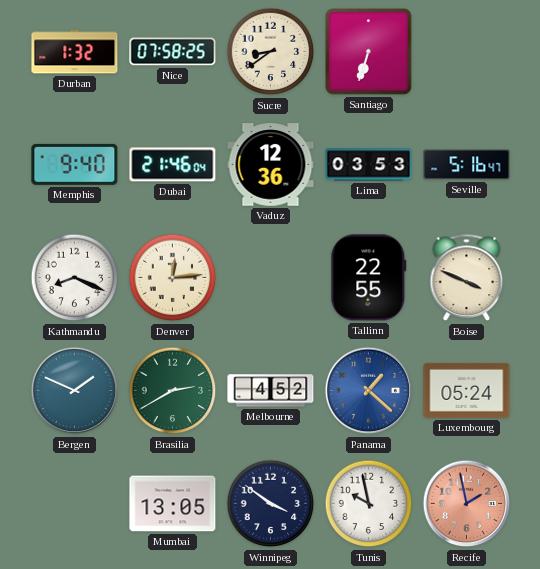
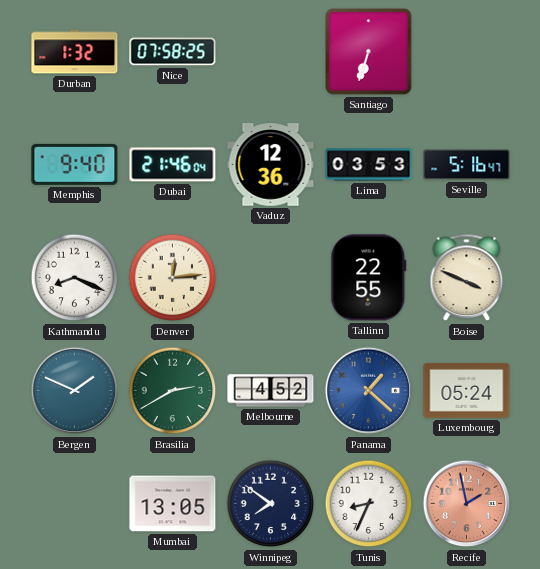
Sucre: 8:39 -> none
Winnipeg: 3:51 -> 7:51
Tunis: 9:58 -> 8:34
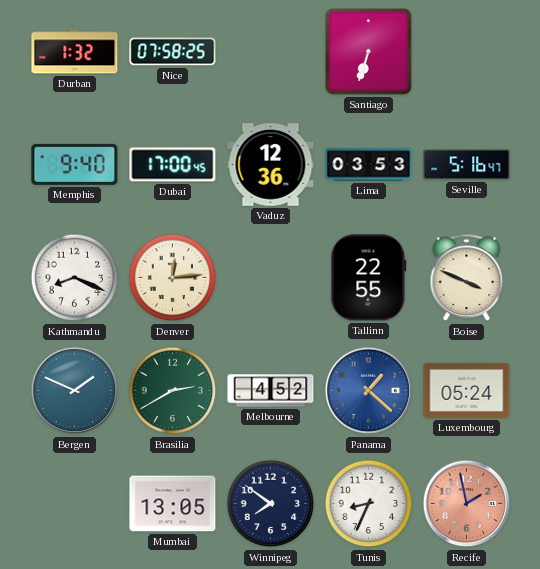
Dubai: 21:46 -> 17:00
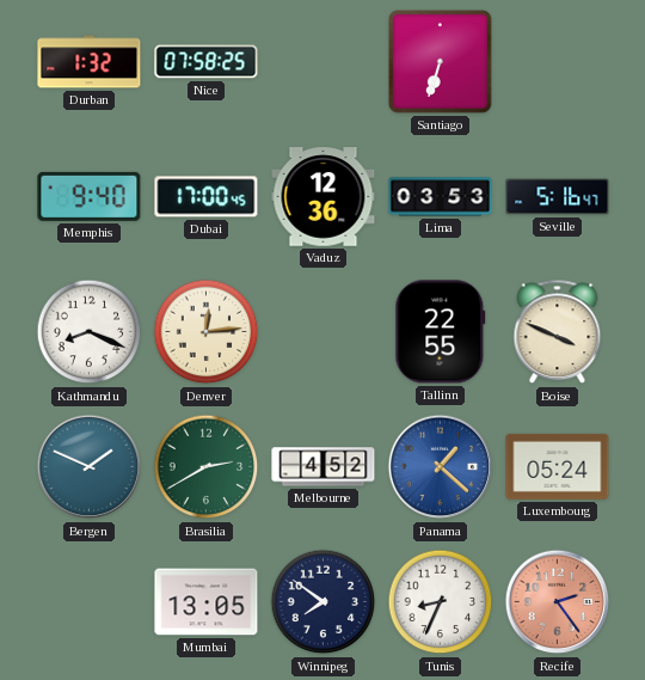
Recife: 1:58 -> 2:24
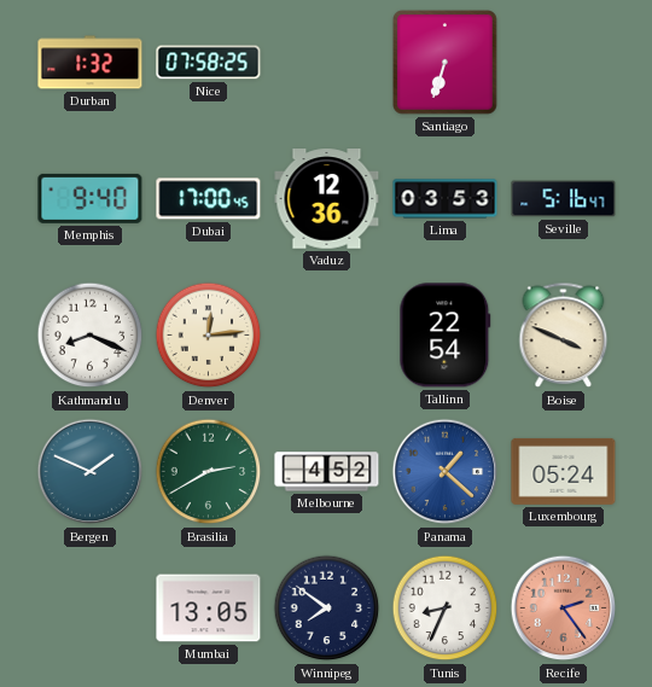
Tallinn: 22:55 -> 22:54
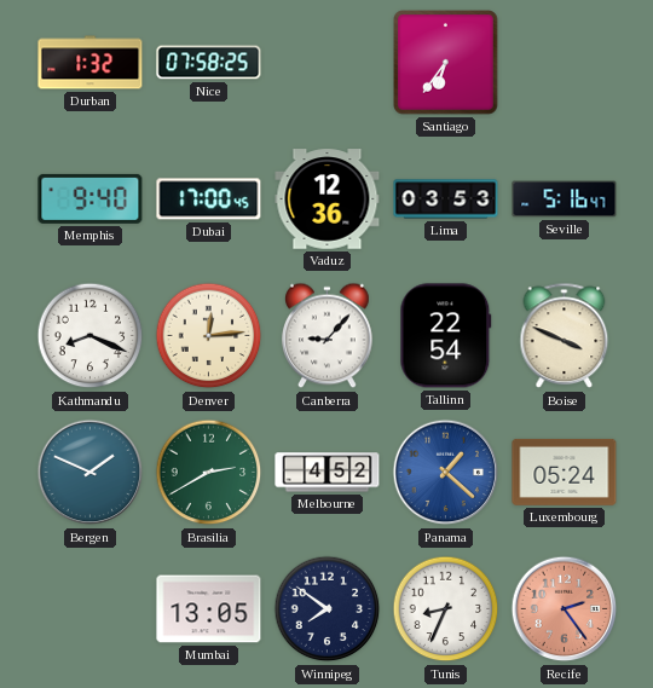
Santiago: 6:33 -> 6:36
Canberra: none -> 9:07
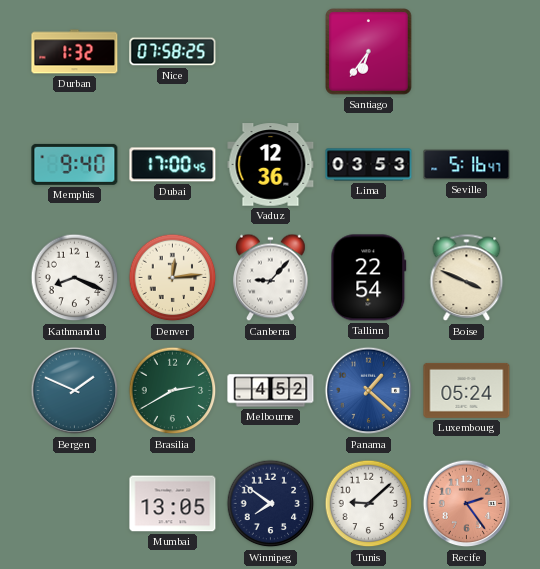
Tunis: 8:34 -> 9:08
